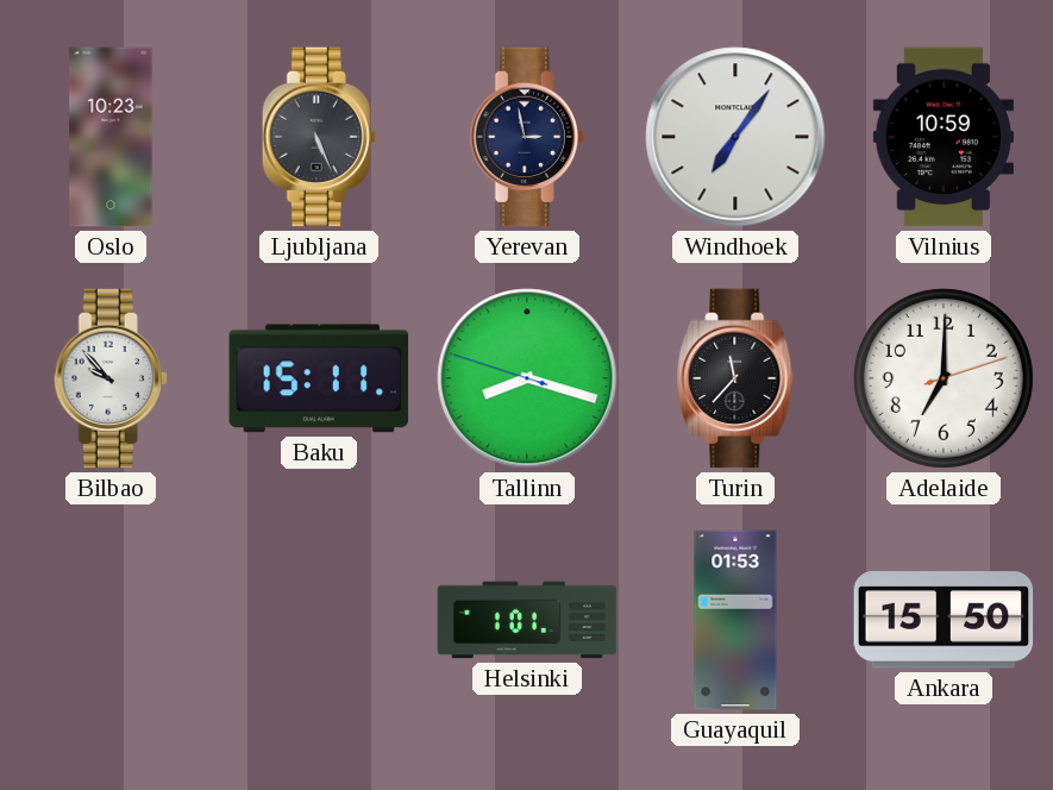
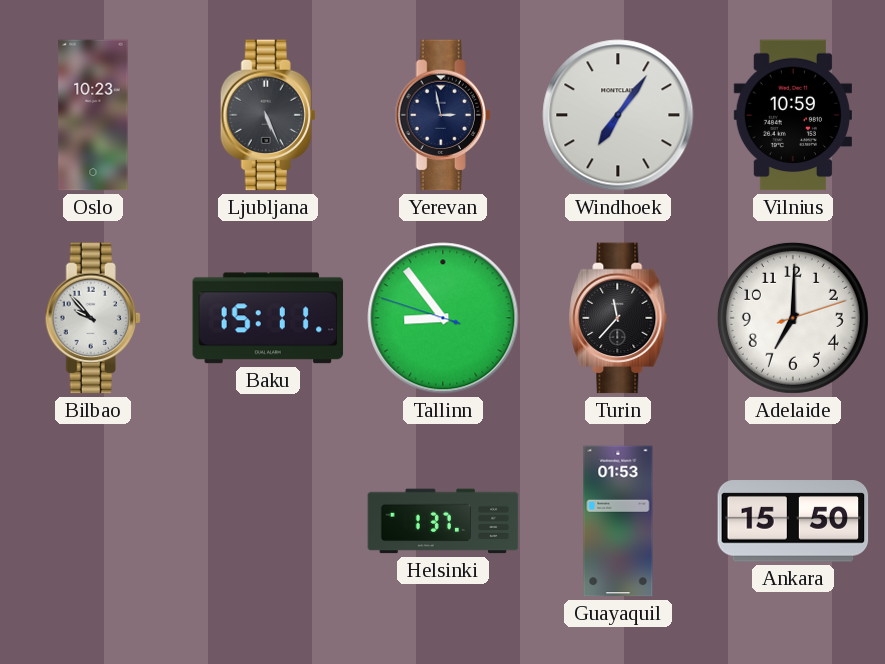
Tallinn: 8:17 -> 8:53
Helsinki: 1:01 -> 1:37
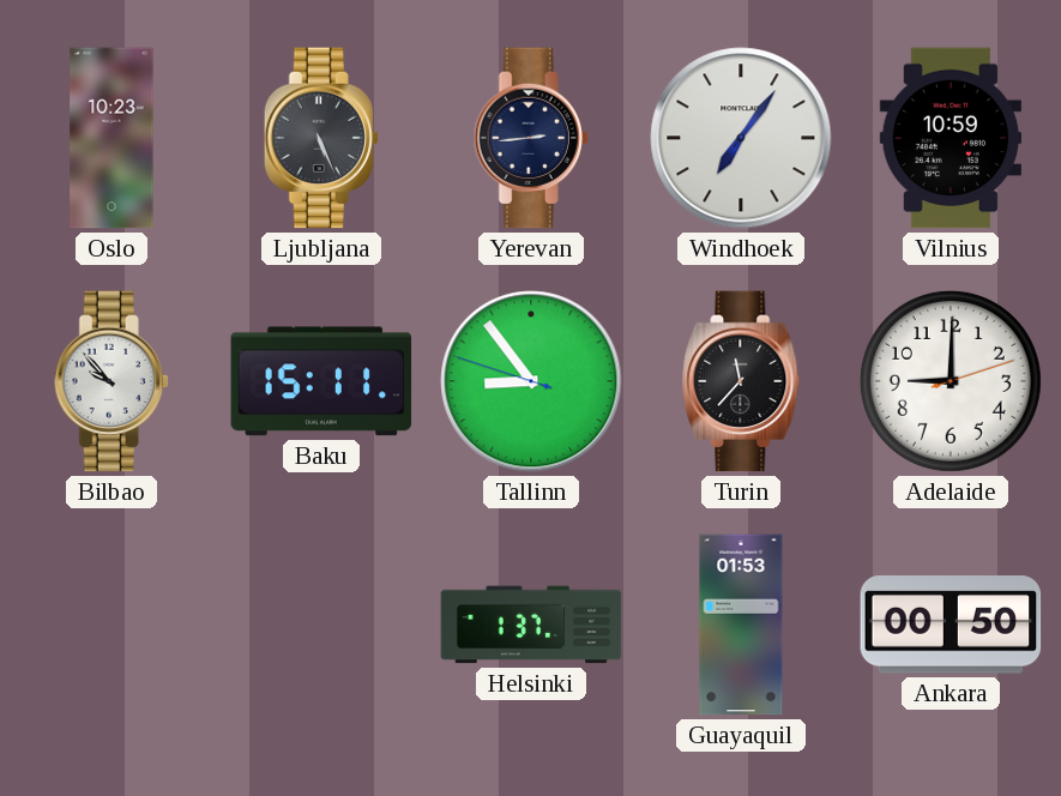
Yerevan: 2:58 -> 2:44
Adelaide: 7:00 -> 9:00
Ankara: 15:50 -> 00:50
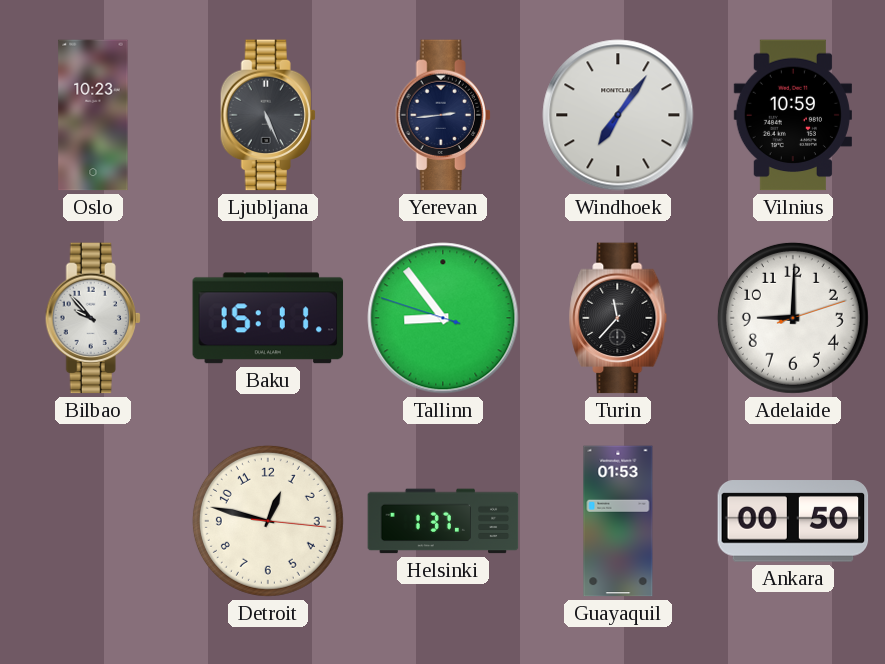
Detroit: none -> 12:47
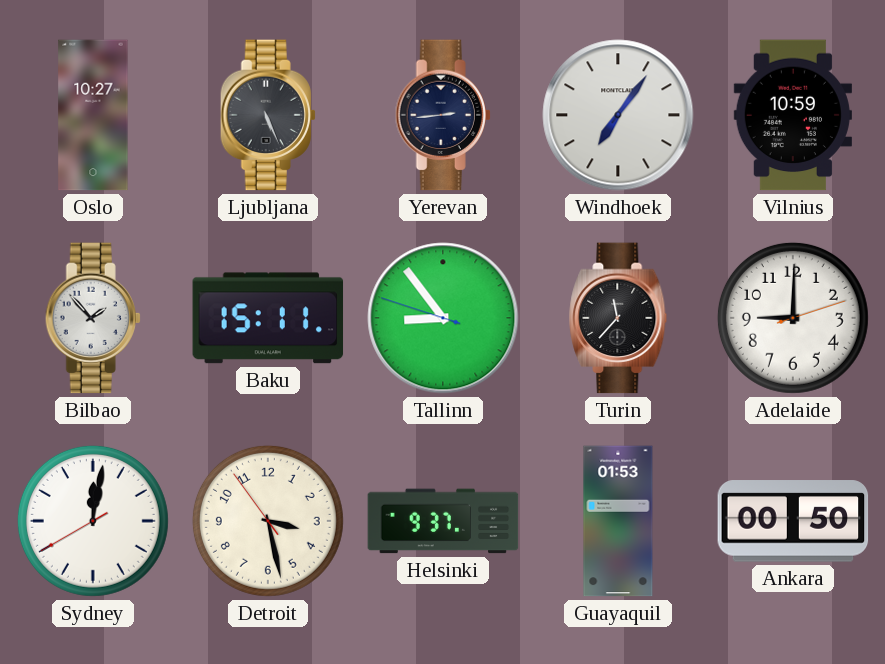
Oslo: 10:23 -> 10:27
Bilbao: 9:53 -> 1:53
Sydney: none -> 12:01
Detroit: 12:47 -> 3:27
Helsinki: 1:37 -> 9:37
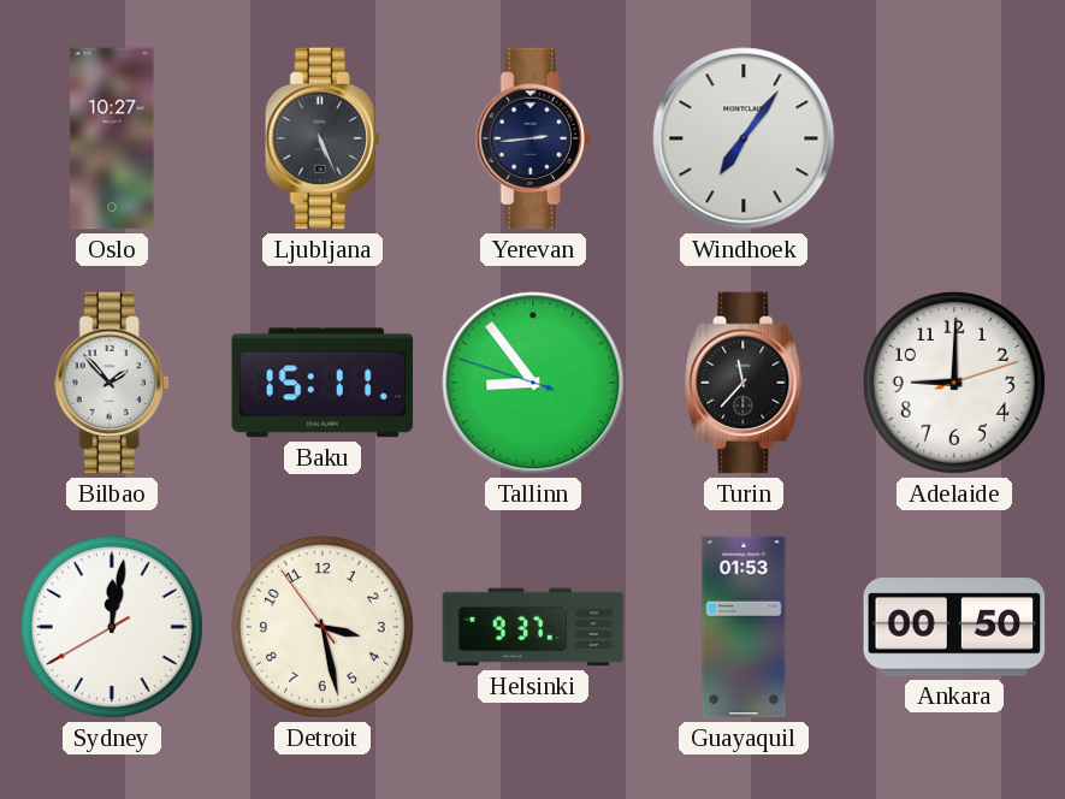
Vilnius: 10:59 -> none
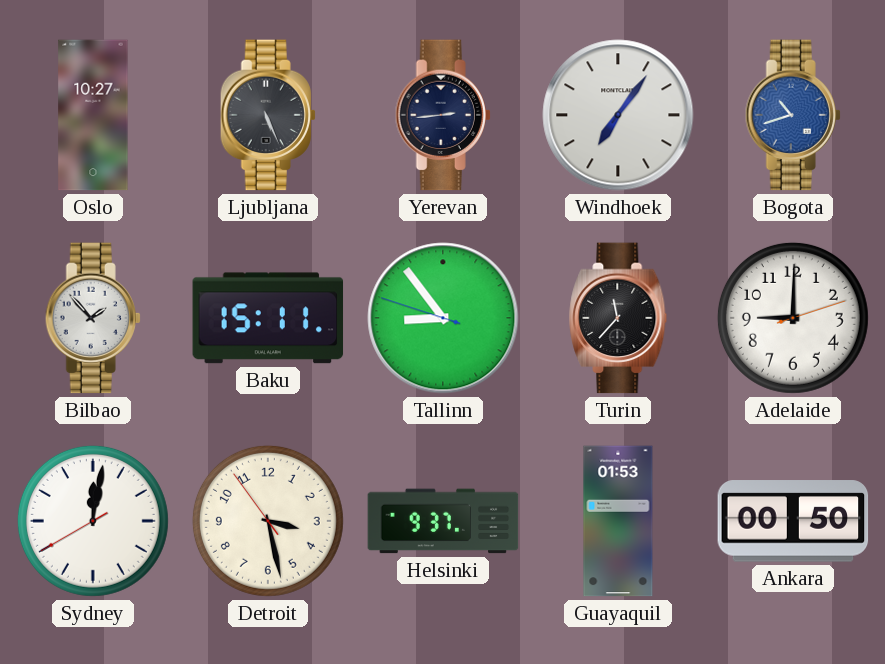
Bogota: none -> 10:42
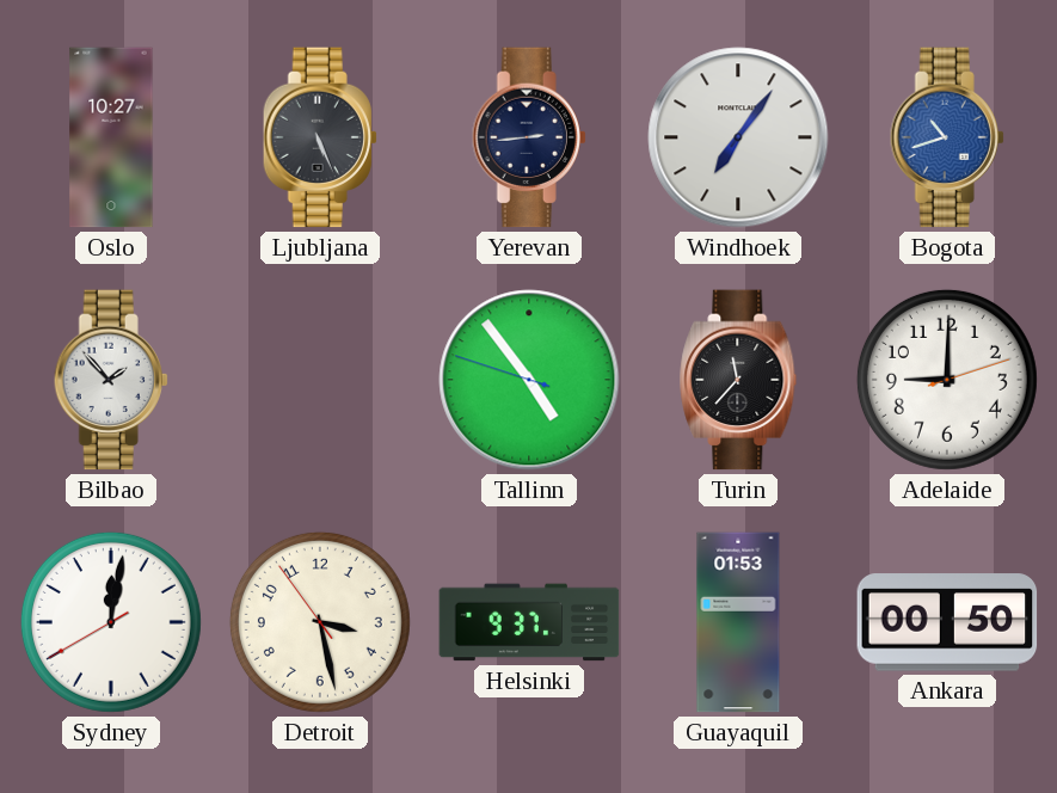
Baku: 15:11 -> none
Tallinn: 8:53 -> 4:53
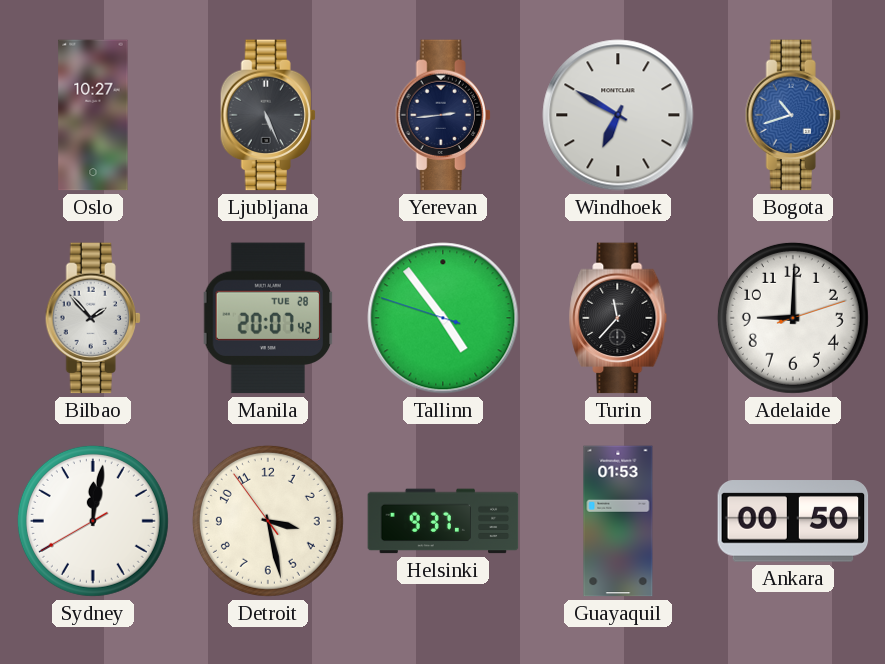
Windhoek: 7:06 -> 6:50
Manila: none -> 20:07
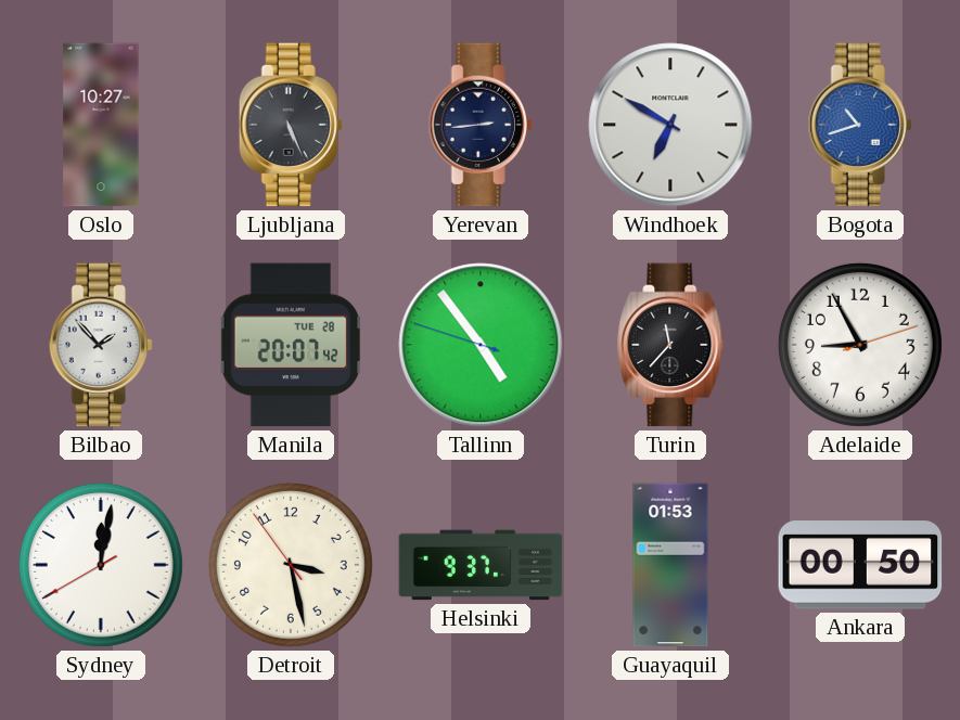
Adelaide: 9:00 -> 8:55
